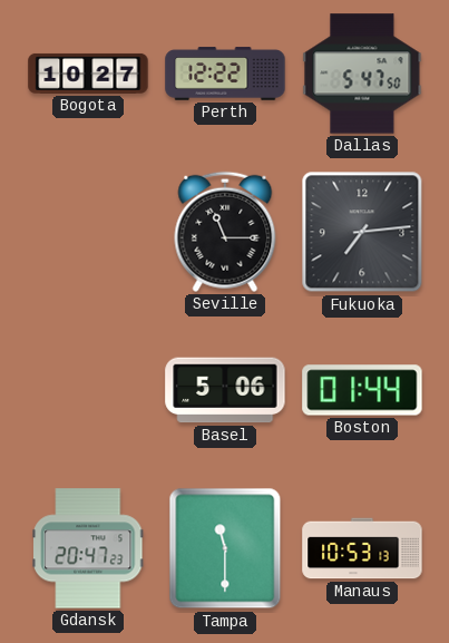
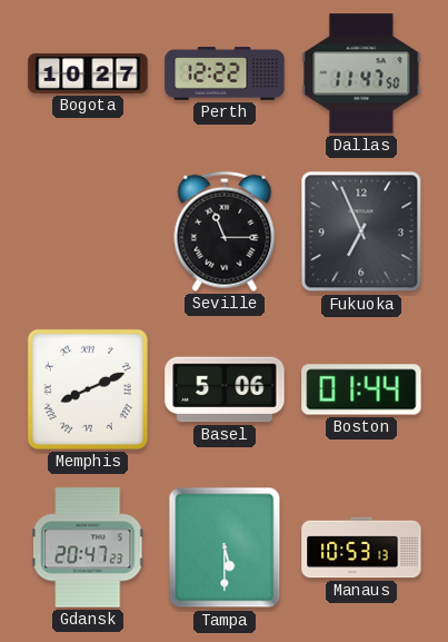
Dallas: 5:47 -> 11:47
Fukuoka: 7:14 -> 6:56
Memphis: none -> 8:11
Tampa: 11:30 -> 5:30
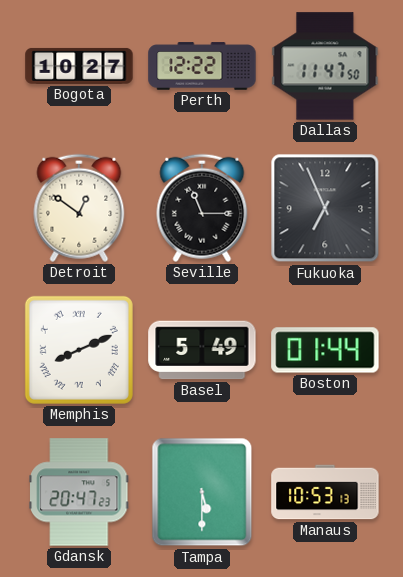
Detroit: none -> 12:51
Basel: 5:06 -> 5:49
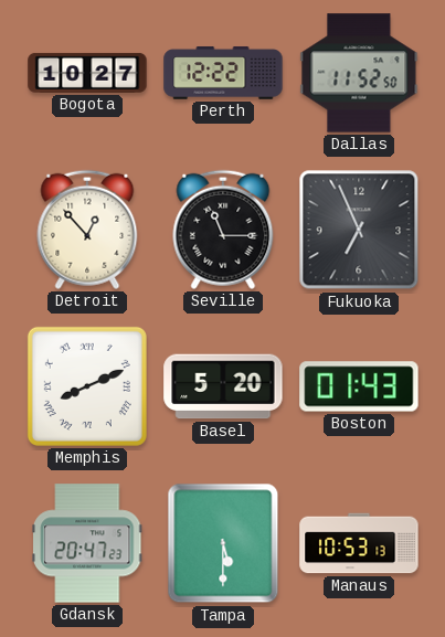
Dallas: 11:47 -> 11:52
Detroit: 12:51 -> 12:53
Basel: 5:49 -> 5:20
Boston: 01:44 -> 01:43
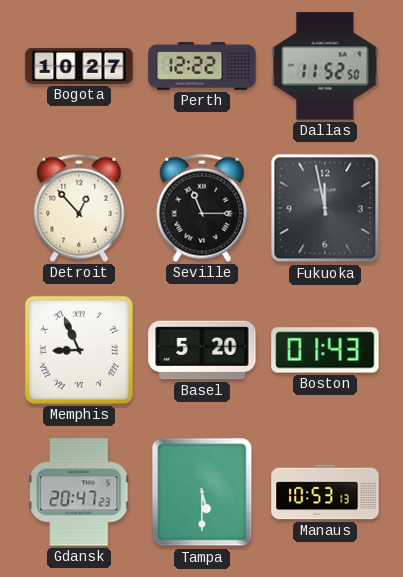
Fukuoka: 6:56 -> 11:58
Memphis: 8:11 -> 8:56
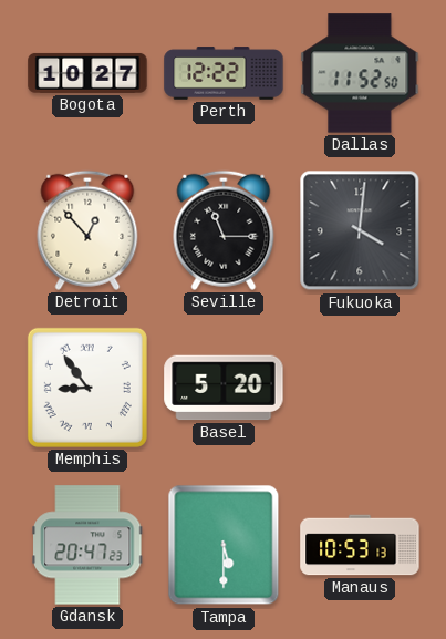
Fukuoka: 11:58 -> 4:01
Memphis: 8:56 -> 8:54
Boston: 01:43 -> none
